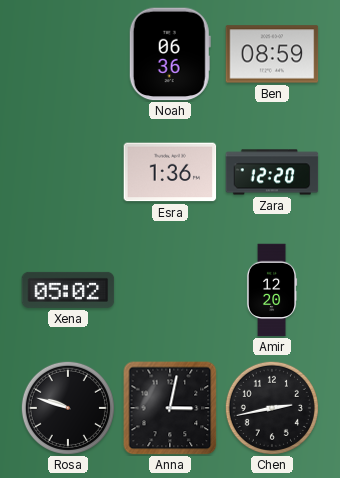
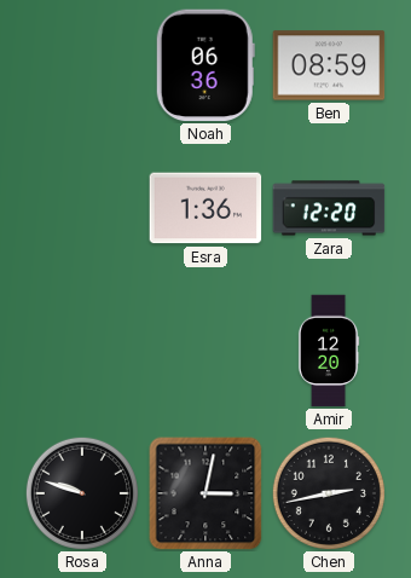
Xena: 05:02 -> none
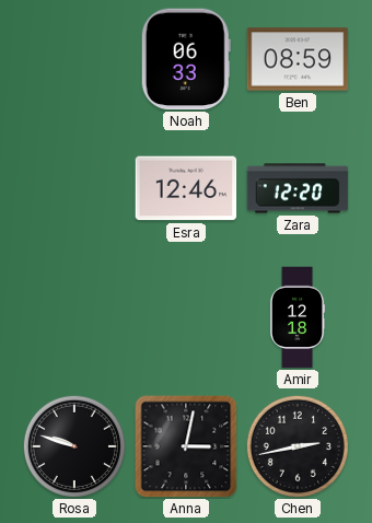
Noah: 06:36 -> 06:33
Esra: 1:36 -> 12:46
Amir: 12:20 -> 12:18
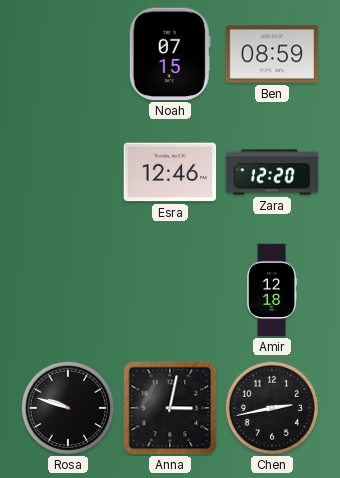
Noah: 06:33 -> 07:15
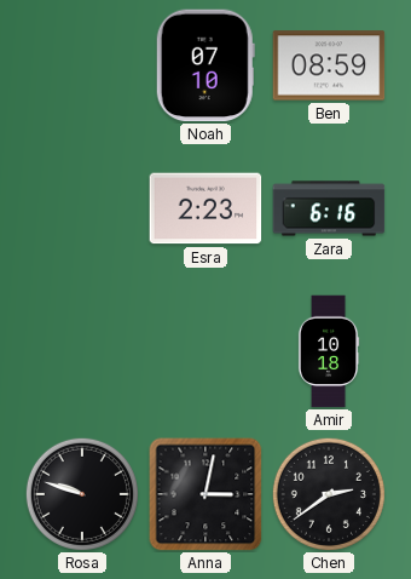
Noah: 07:15 -> 07:10
Esra: 12:46 -> 2:23
Zara: 12:20 -> 6:16
Amir: 12:18 -> 10:18
Chen: 2:43 -> 2:39
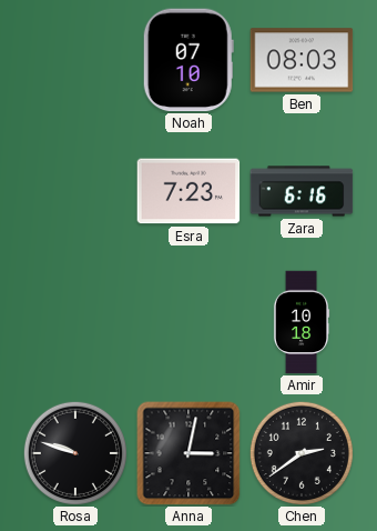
Ben: 08:59 -> 08:03
Esra: 2:23 -> 7:23
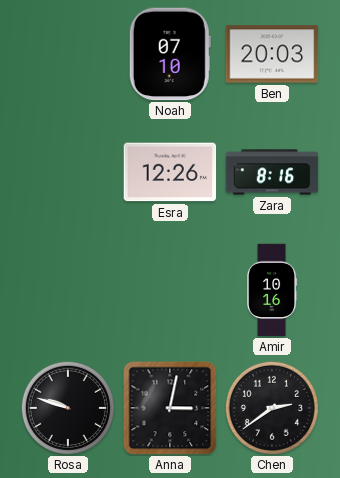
Ben: 08:03 -> 20:03
Esra: 7:23 -> 12:26
Zara: 6:16 -> 8:16
Amir: 10:18 -> 10:16
